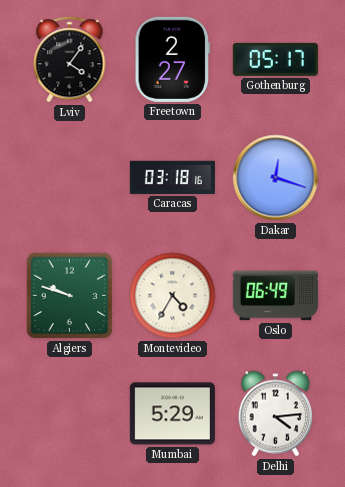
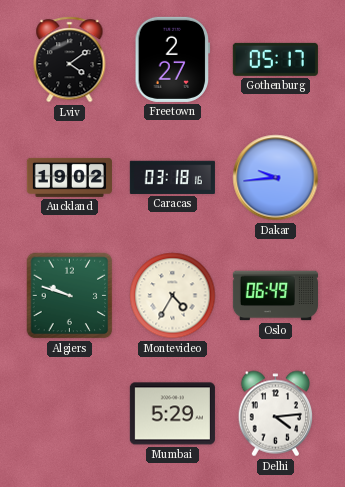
Lviv: 4:06 -> 4:09
Auckland: none -> 19:02
Dakar: 12:18 -> 9:44
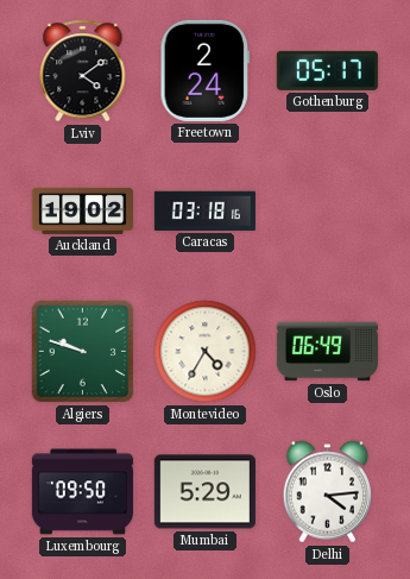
Freetown: 2:27 -> 2:24
Dakar: 9:44 -> none
Luxembourg: none -> 09:50
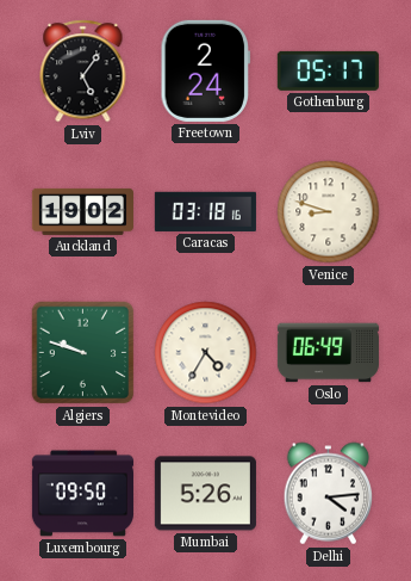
Lviv: 4:09 -> 5:06
Venice: none -> 8:48
Mumbai: 5:29 -> 5:26
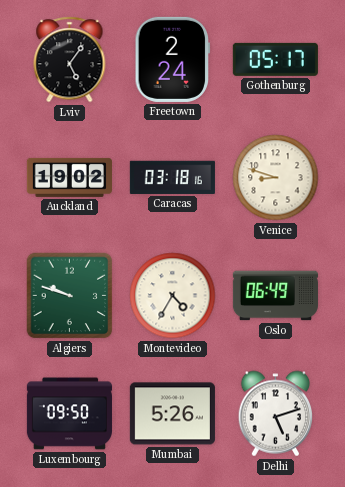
Delhi: 4:14 -> 5:12
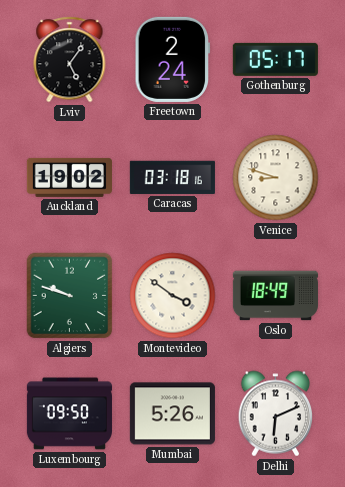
Montevideo: 4:35 -> 3:51
Oslo: 06:49 -> 18:49
Delhi: 5:12 -> 6:11
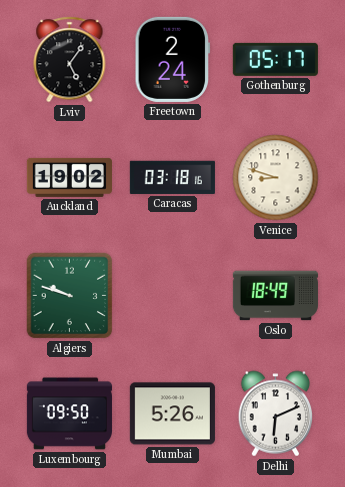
Montevideo: 3:51 -> none
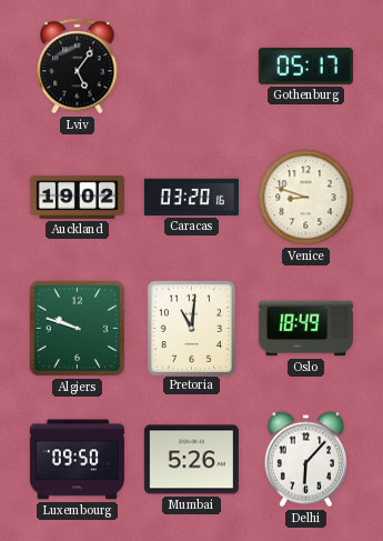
Freetown: 2:24 -> none
Caracas: 03:18 -> 03:20
Pretoria: none -> 11:01
Delhi: 6:11 -> 6:07
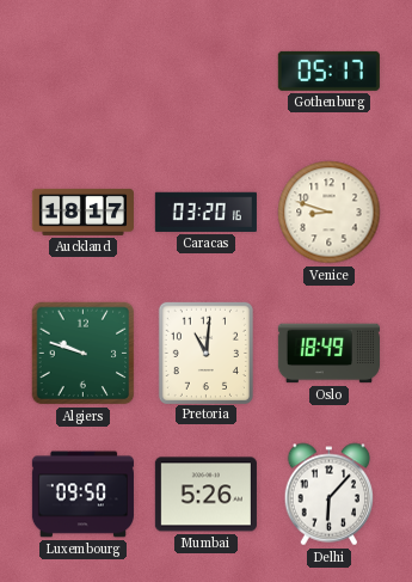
Lviv: 5:06 -> none
Auckland: 19:02 -> 18:17
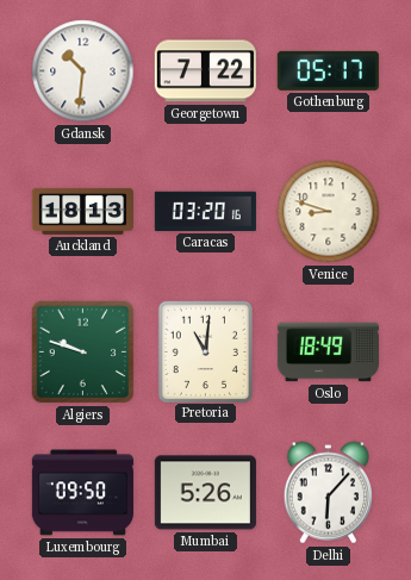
Gdansk: none -> 10:31
Georgetown: none -> 7:22
Auckland: 18:17 -> 18:13
